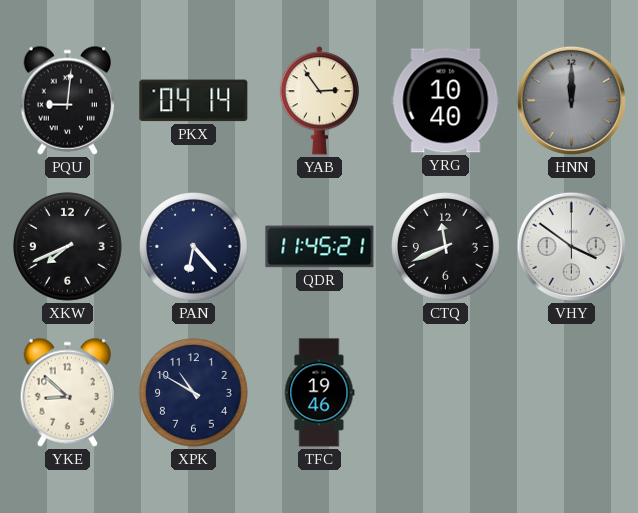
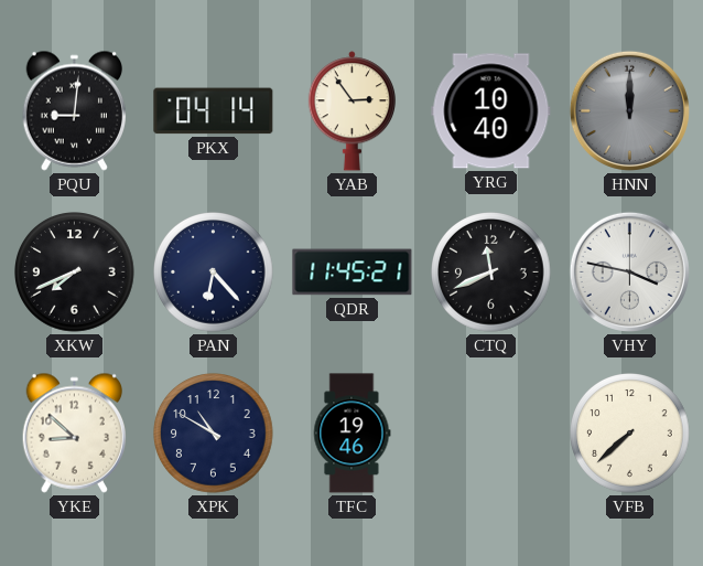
VHY: 3:51 -> 3:47
VFB: none -> 7:38
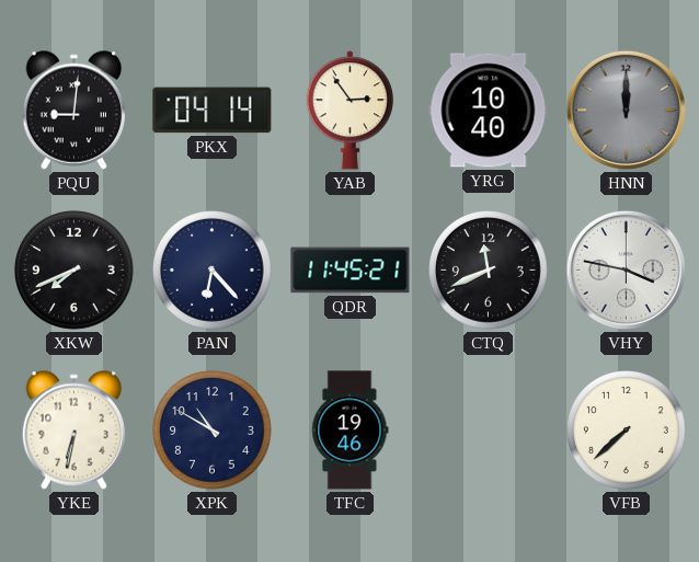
YKE: 8:52 -> 6:32
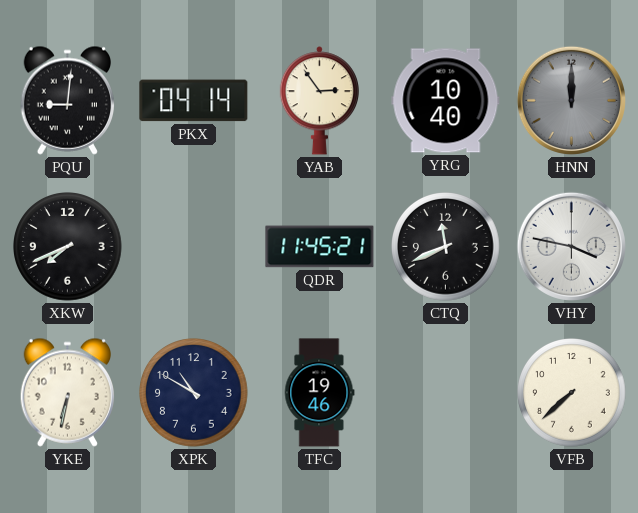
PAN: 6:23 -> none
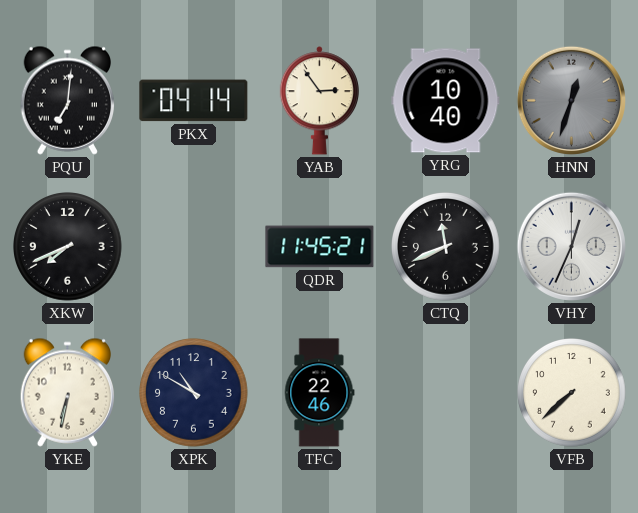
PQU: 9:01 -> 7:01
HNN: 12:00 -> 12:33
VHY: 3:47 -> 12:34
TFC: 19:46 -> 22:46
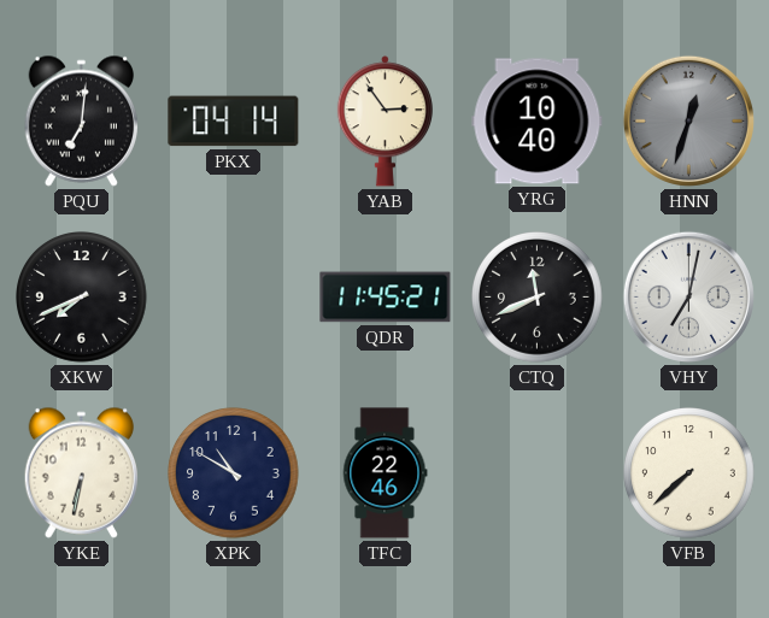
VHY: 12:34 -> 7:02
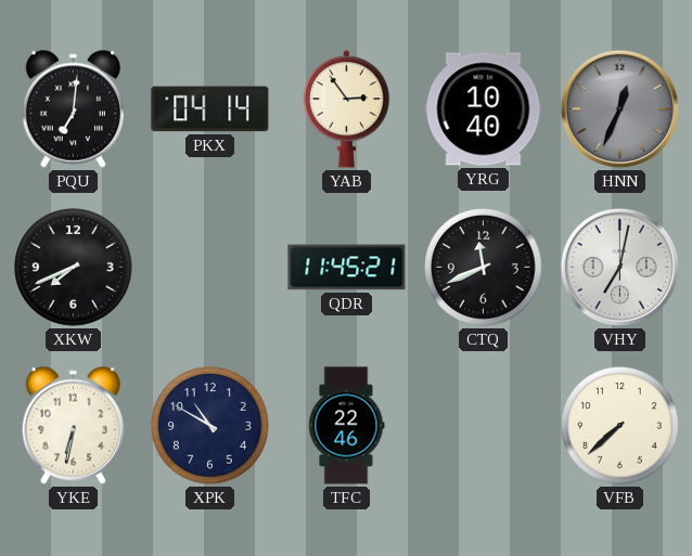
HNN: 12:33 -> 12:34
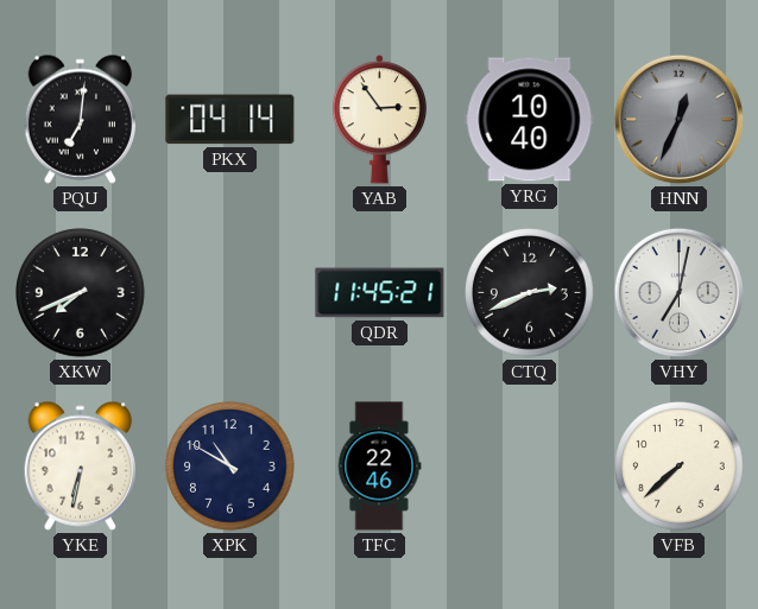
CTQ: 11:41 -> 2:41
